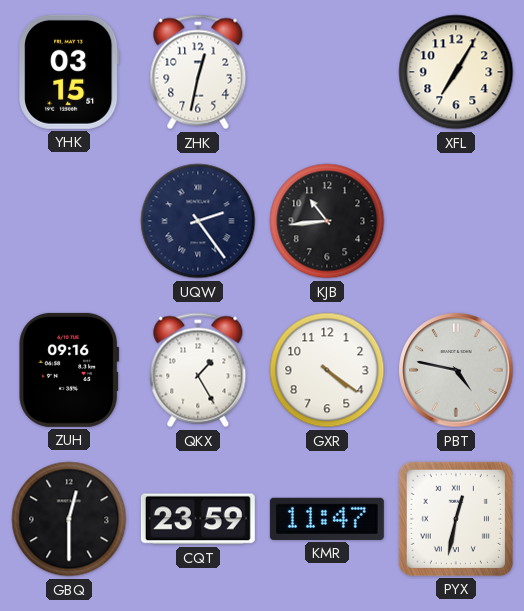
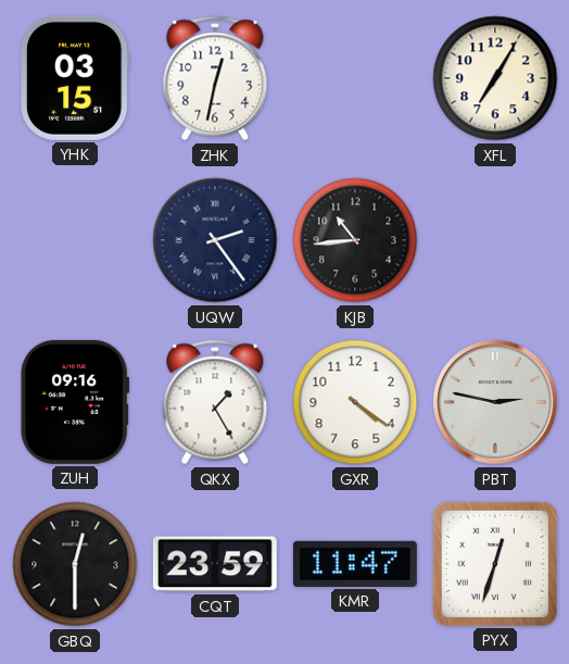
PBT: 4:47 -> 2:47
PYX: 12:32 -> 12:33
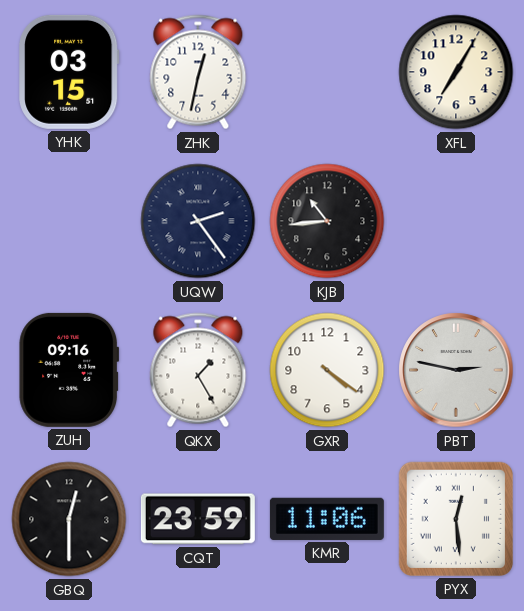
KMR: 11:47 -> 11:06
PYX: 12:33 -> 12:29
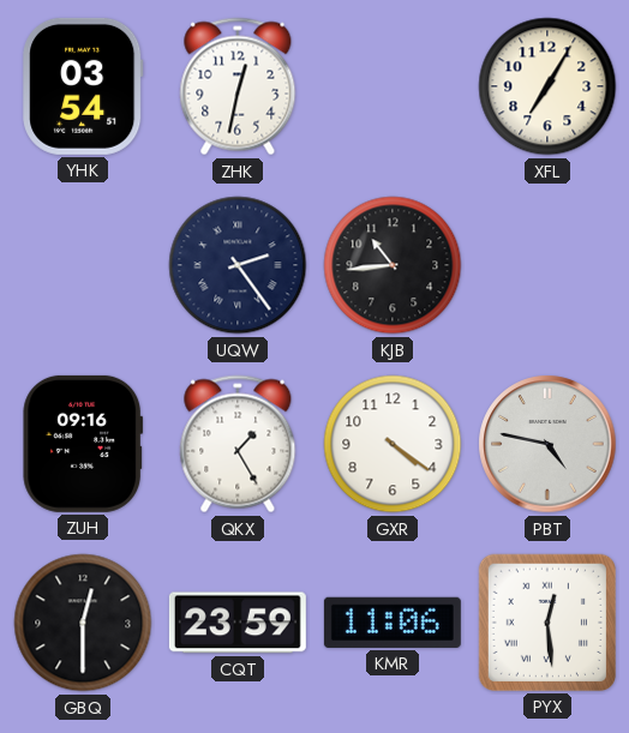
YHK: 03:15 -> 03:54
PBT: 2:47 -> 4:47
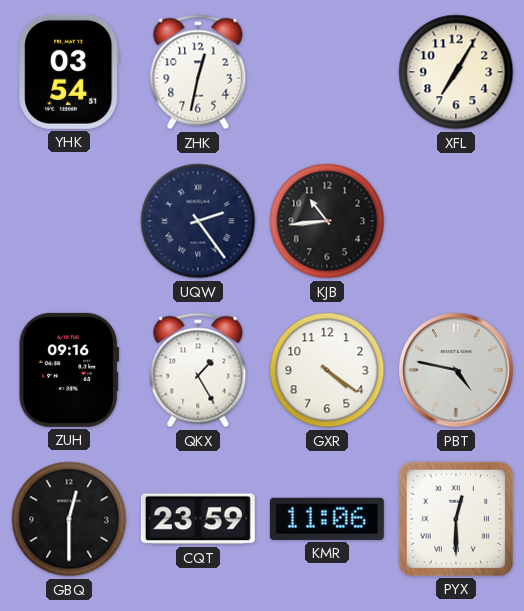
PYX: 12:29 -> 12:30
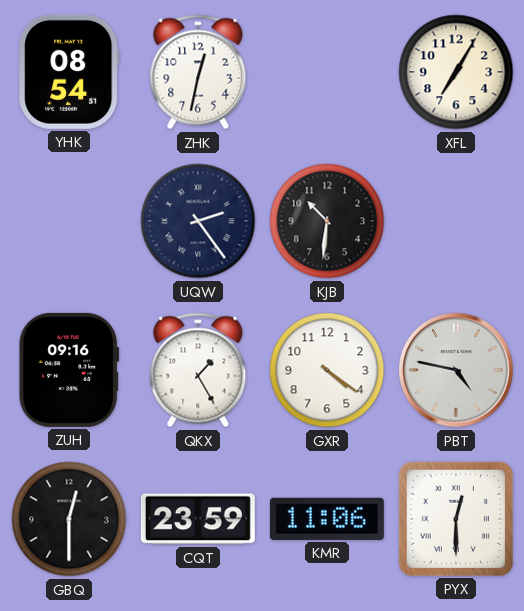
YHK: 03:54 -> 08:54
KJB: 10:44 -> 10:31
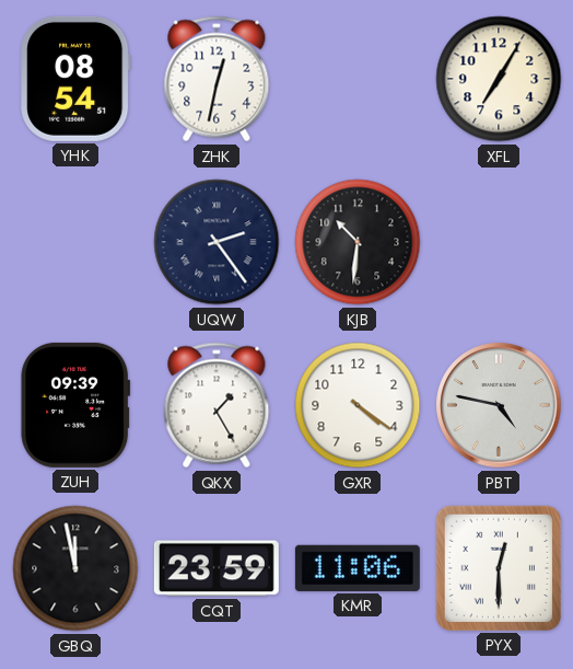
ZUH: 09:16 -> 09:39
GBQ: 12:30 -> 11:58
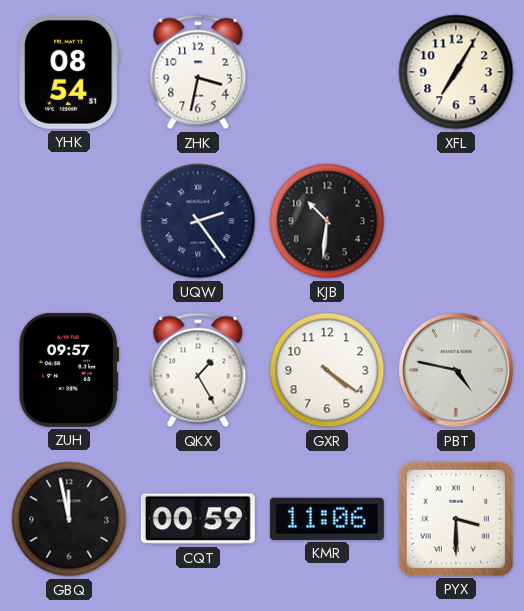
ZHK: 12:32 -> 3:32
ZUH: 09:39 -> 09:57
CQT: 23:59 -> 00:59
PYX: 12:30 -> 3:30
